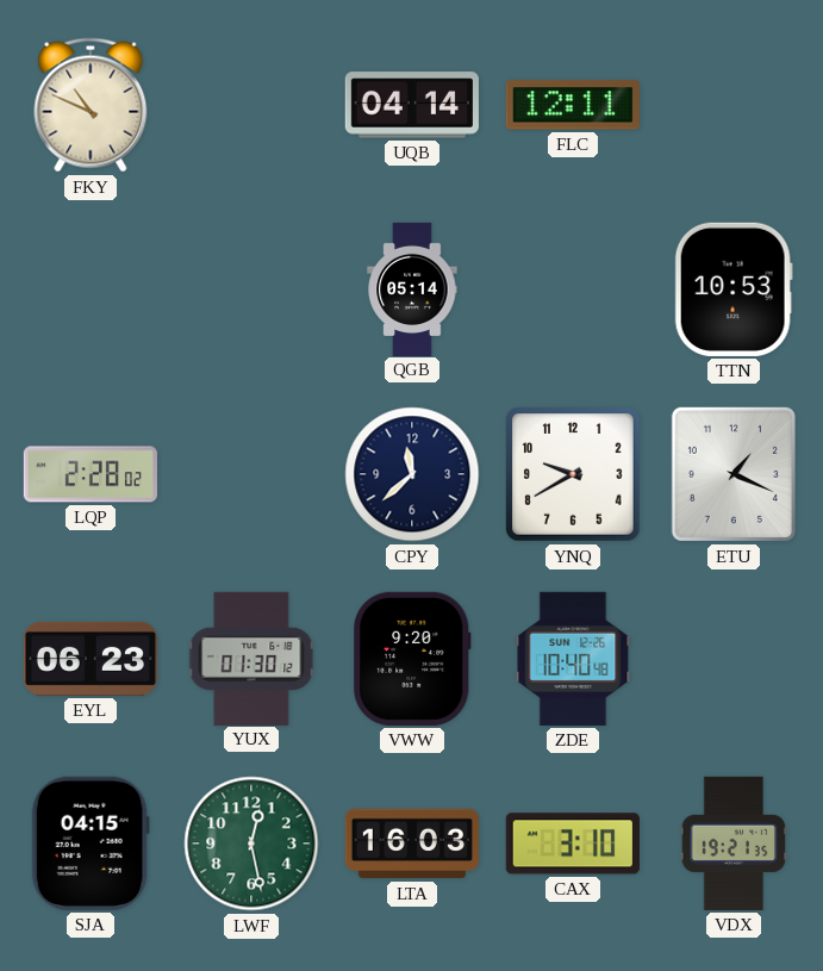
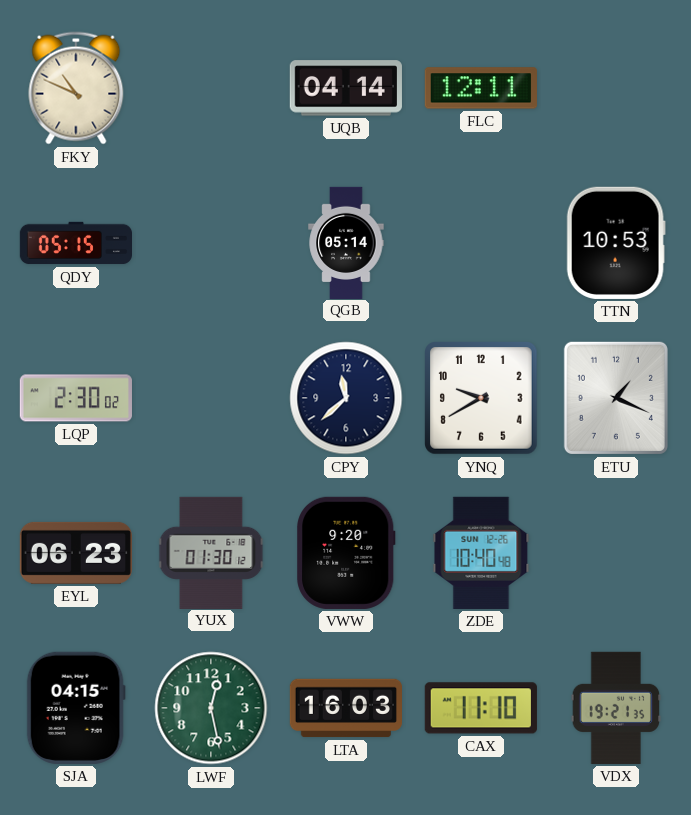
QDY: none -> 05:15
LQP: 2:28 -> 2:30
CAX: 3:10 -> 11:10
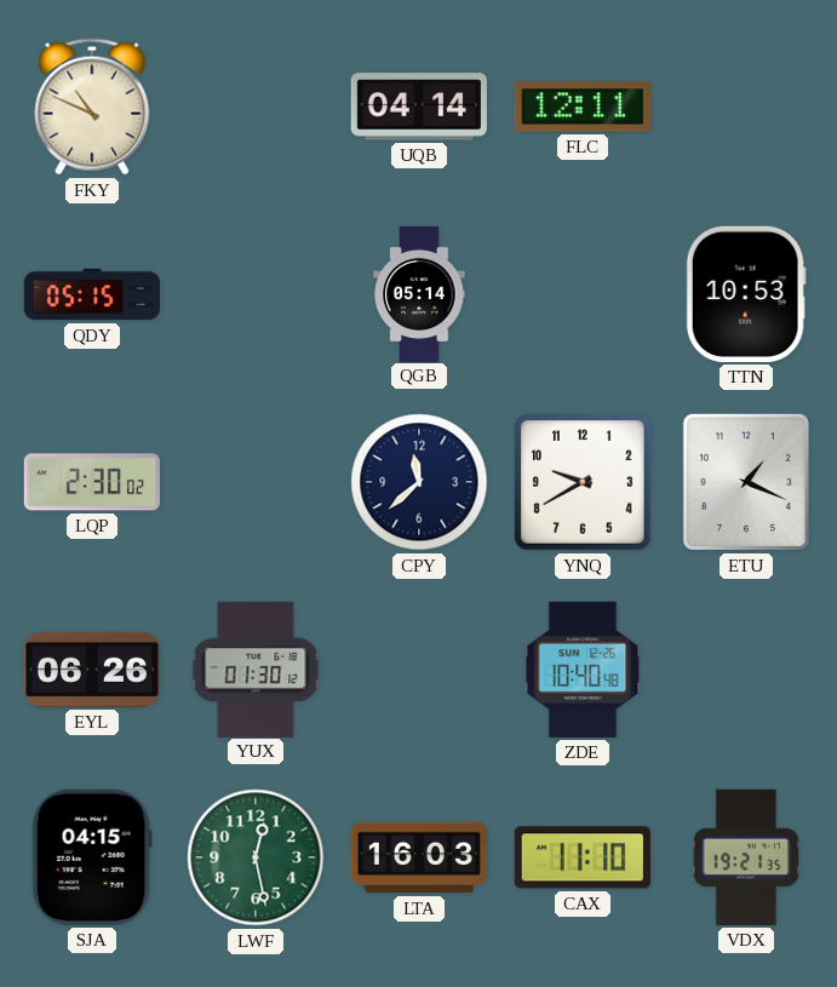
EYL: 06:23 -> 06:26
VWW: 9:20 -> none
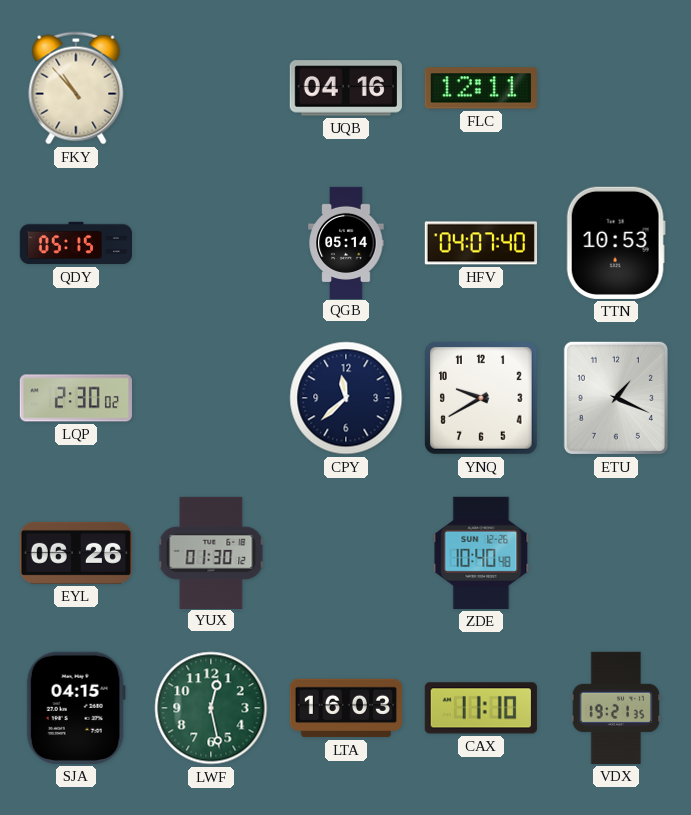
FKY: 10:49 -> 10:53
UQB: 04:14 -> 04:16
HFV: none -> 04:07
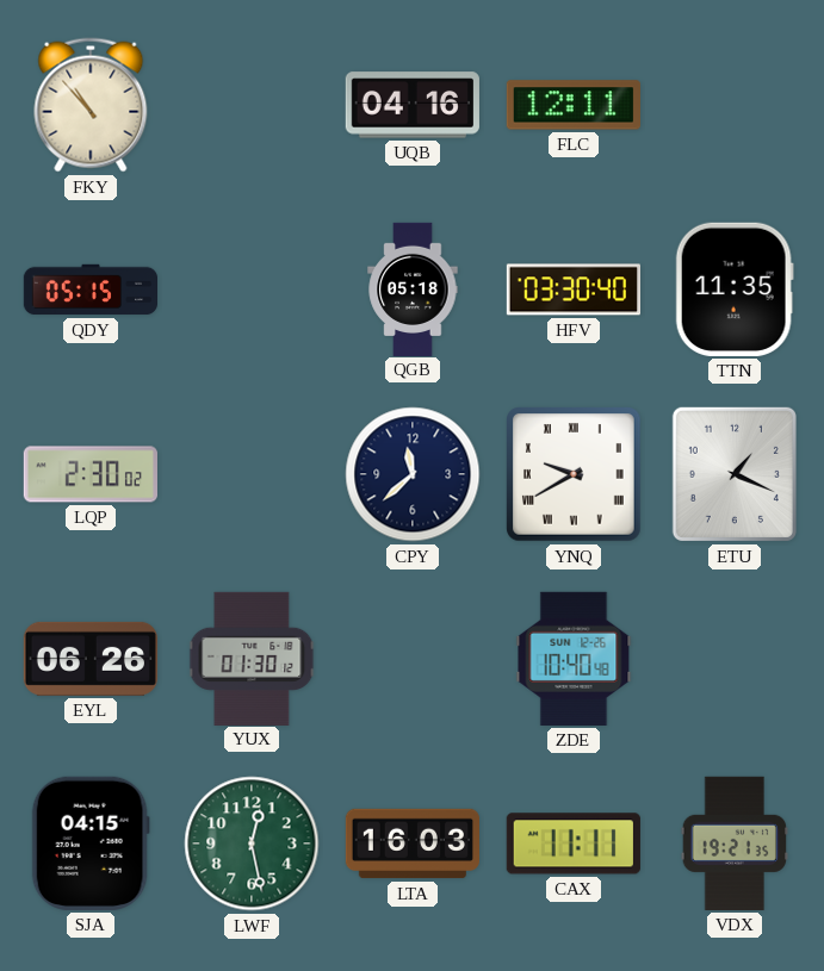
QGB: 05:14 -> 05:18
HFV: 04:07 -> 03:30
TTN: 10:53 -> 11:35
YNQ numerals: Arabic -> Roman
CAX: 11:10 -> 11:11
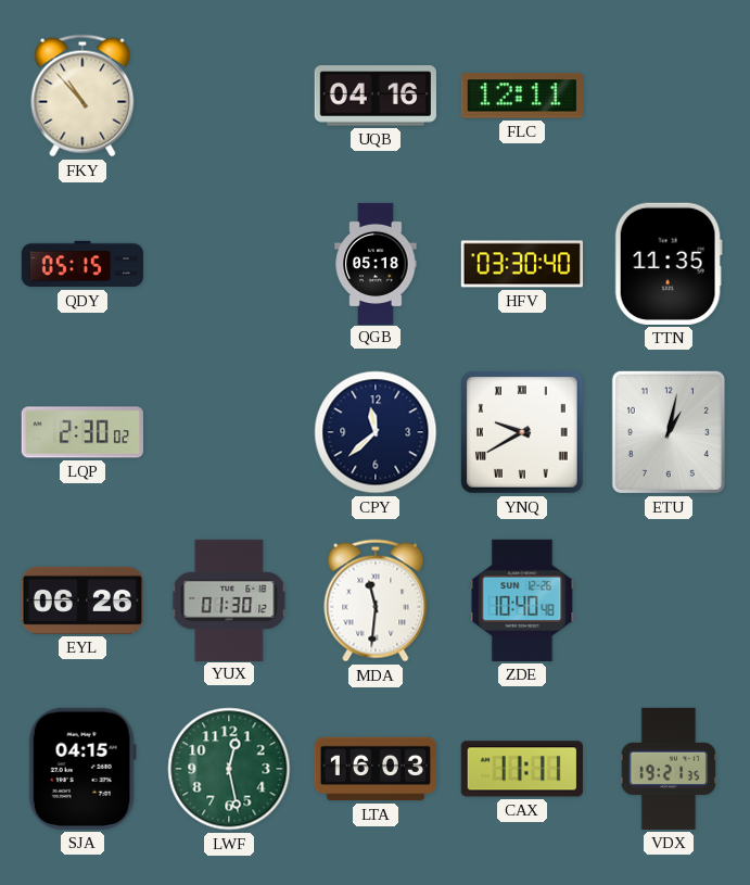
ETU: 1:19 -> 1:02
MDA: none -> 11:31
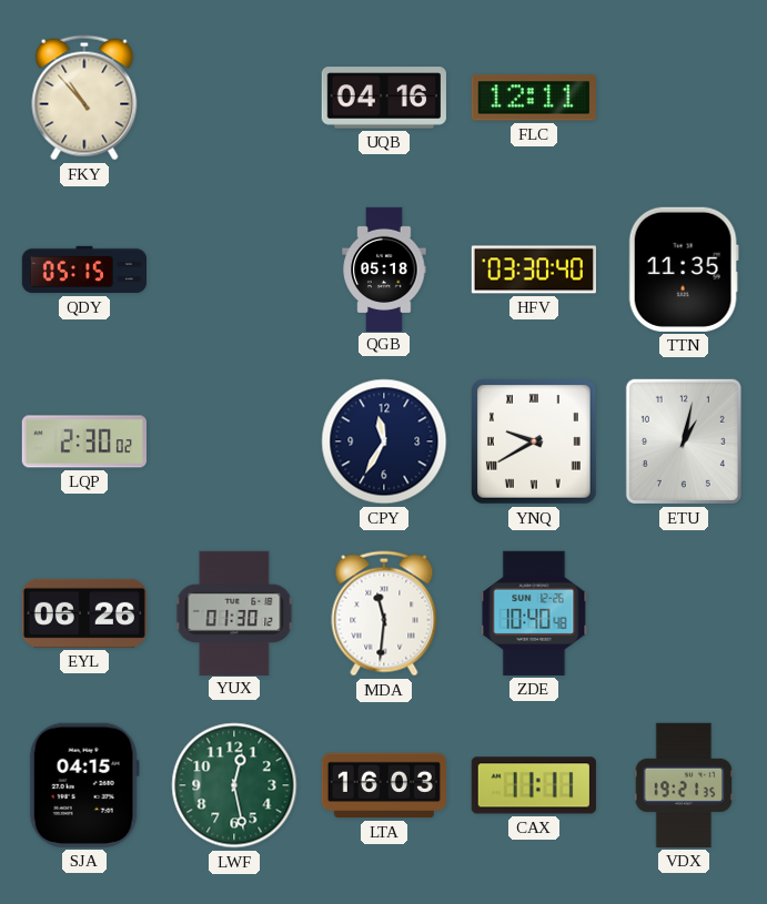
CPY: 11:38 -> 11:35
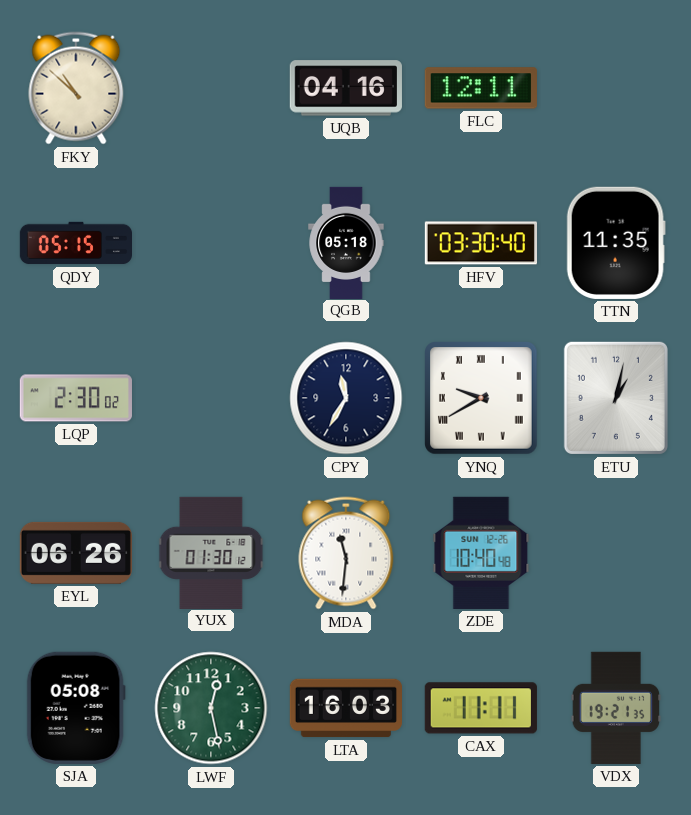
FKY: 10:53 -> 10:52
SJA: 04:15 -> 05:08
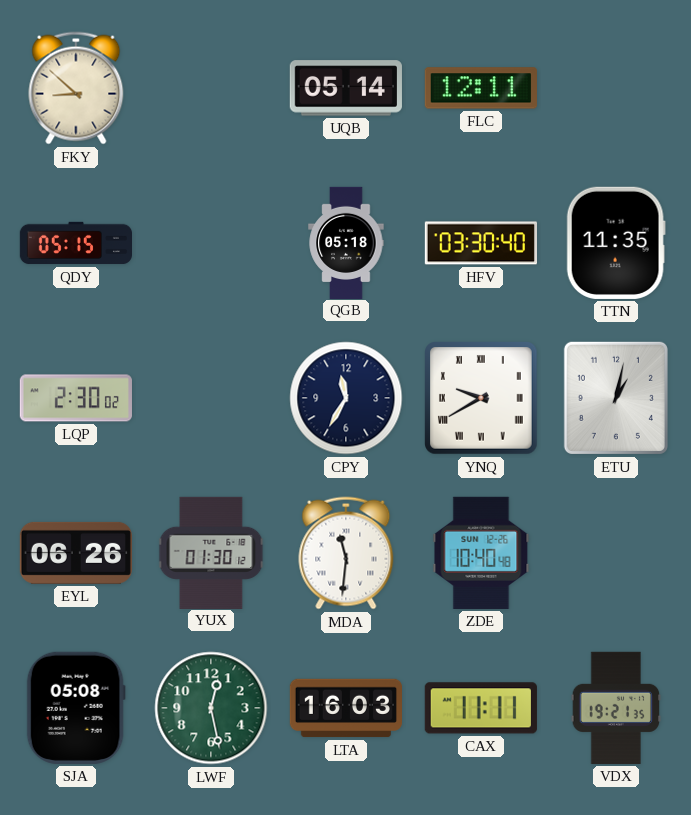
FKY: 10:52 -> 8:52
UQB: 04:16 -> 05:14
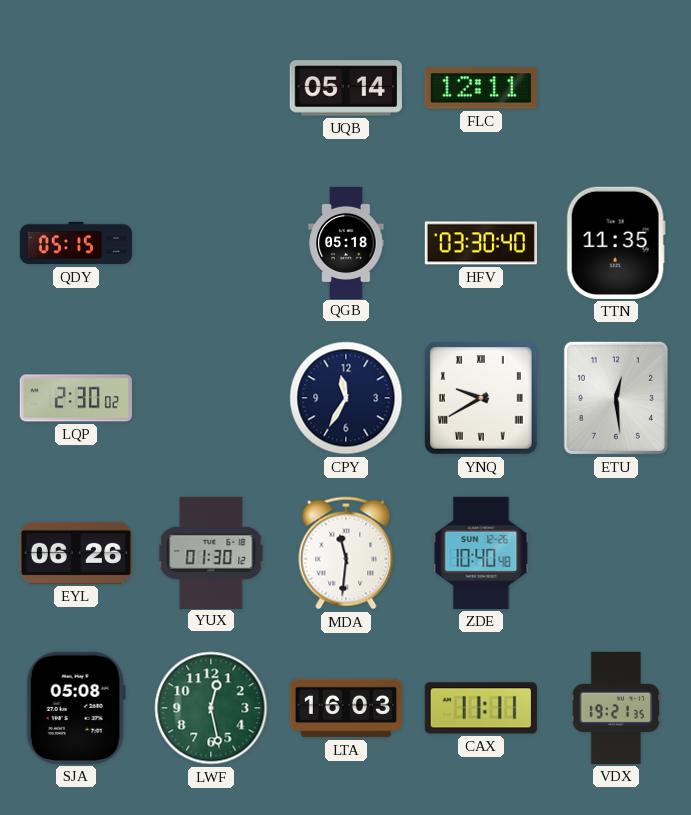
FKY: 8:52 -> none
ETU: 1:02 -> 12:29
